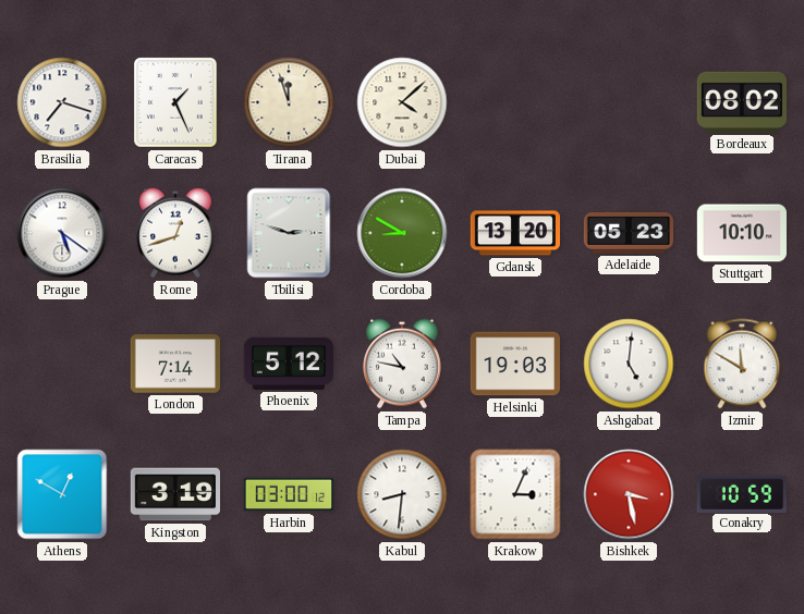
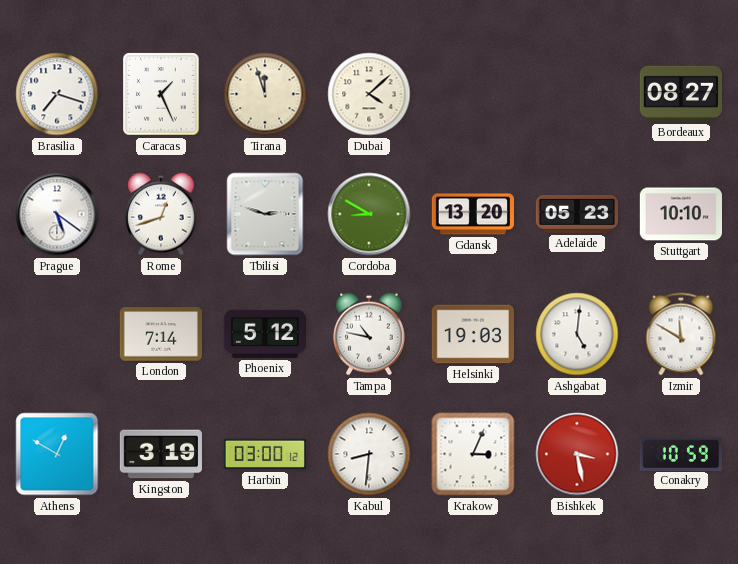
Bordeaux: 08:02 -> 08:27
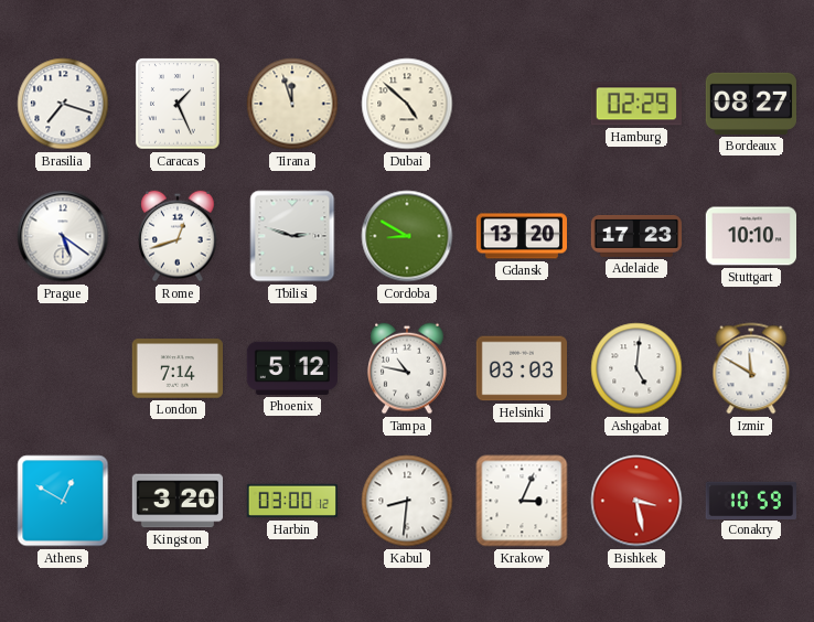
Dubai: 4:08 -> 4:52
Hamburg: none -> 02:29
Adelaide: 05:23 -> 17:23
Helsinki: 19:03 -> 03:03
Kingston: 3:19 -> 3:20
